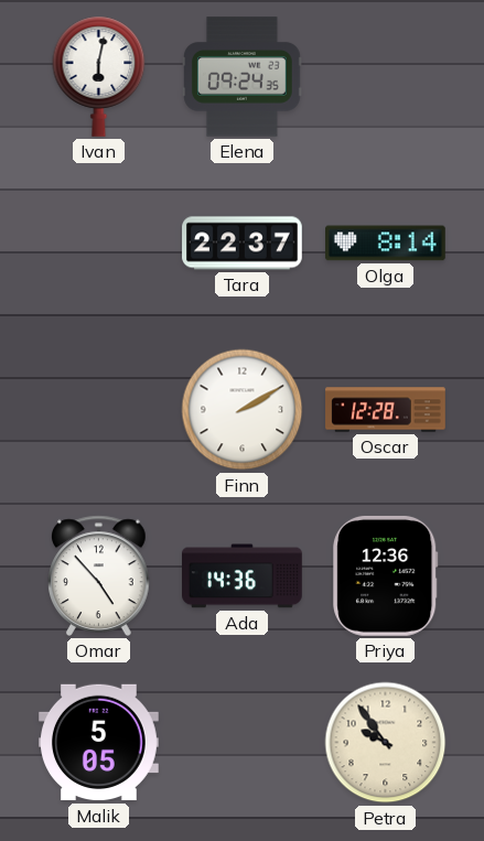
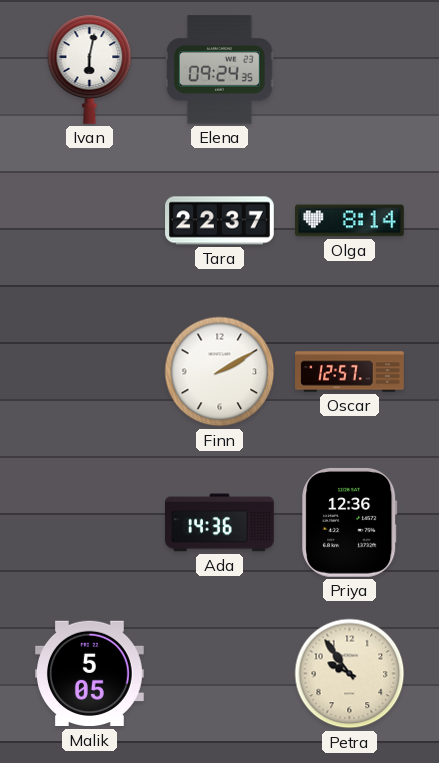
Oscar: 12:28 -> 12:57
Omar: 4:53 -> none
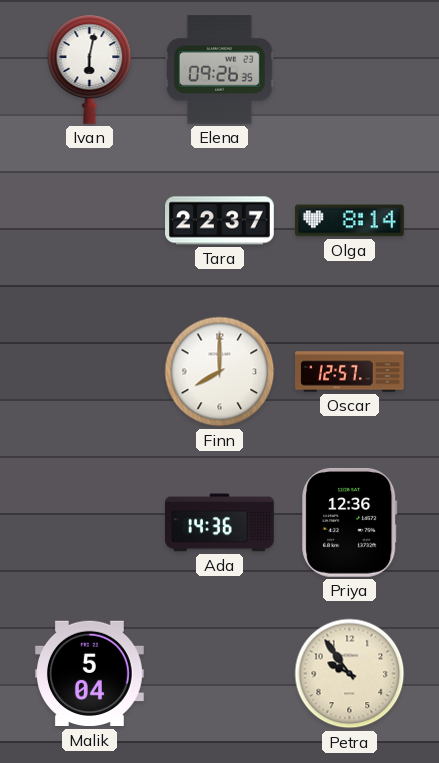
Elena: 09:24 -> 09:26
Finn: 2:10 -> 8:00
Malik: 5:05 -> 5:04
